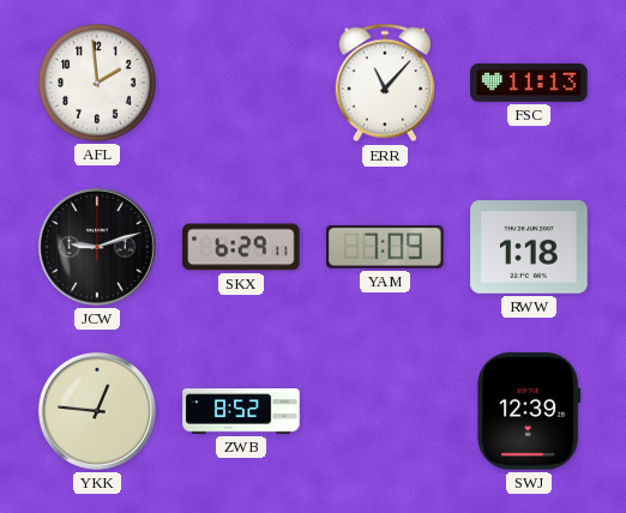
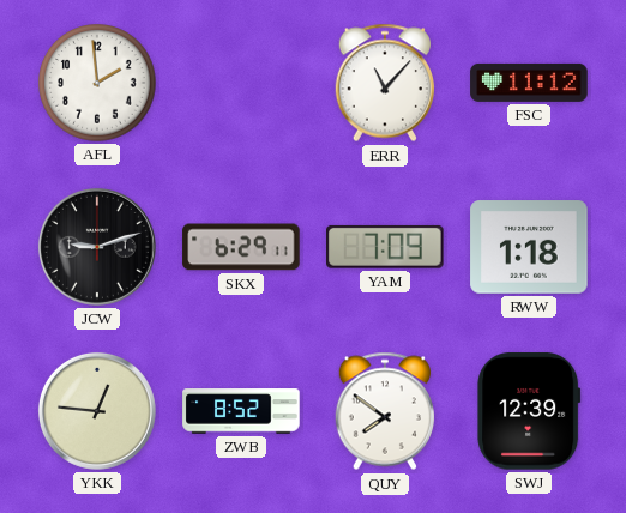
FSC: 11:13 -> 11:12
QUY: none -> 7:51
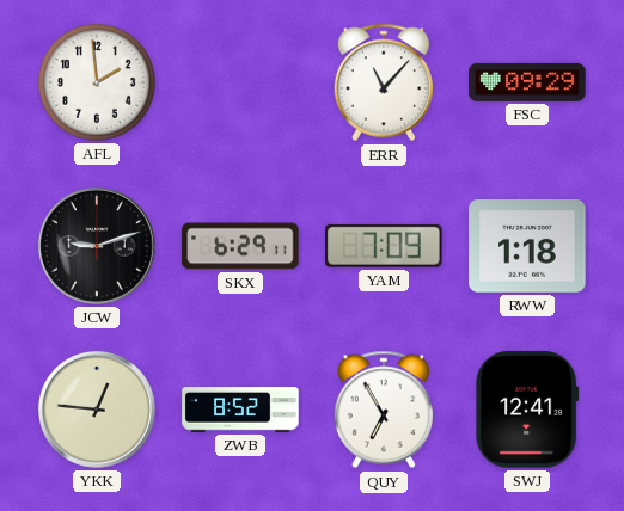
FSC: 11:12 -> 09:29
QUY: 7:51 -> 6:55
SWJ: 12:39 -> 12:41
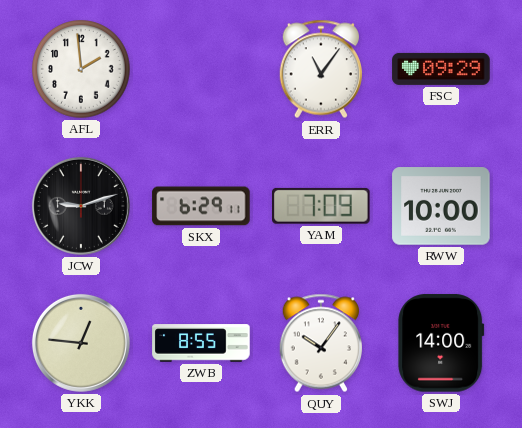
ERR: 11:07 -> 11:06
RWW: 1:18 -> 10:00
ZWB: 8:52 -> 8:55
QUY: 6:55 -> 10:06
SWJ: 12:41 -> 14:00
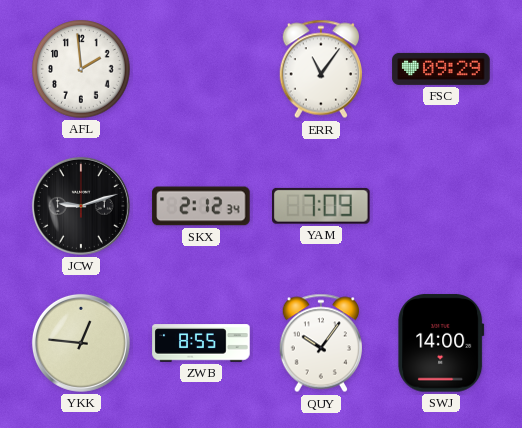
SKX: 6:29 -> 2:12
RWW: 10:00 -> none
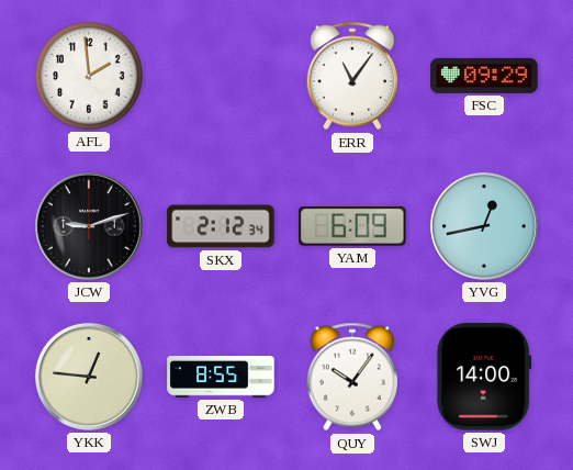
YAM: 7:09 -> 6:09
YVG: none -> 12:43
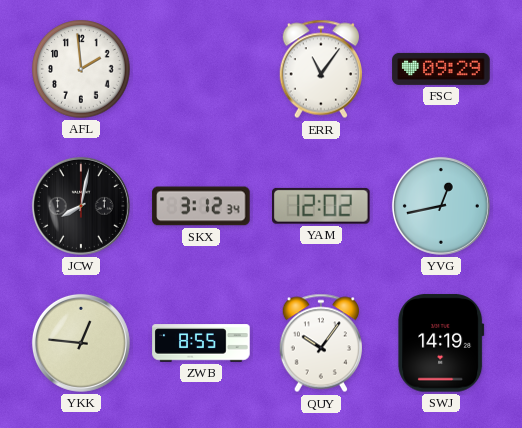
JCW: 9:12 -> 8:02
SKX: 2:12 -> 3:12
YAM: 6:09 -> 12:02
SWJ: 14:00 -> 14:19
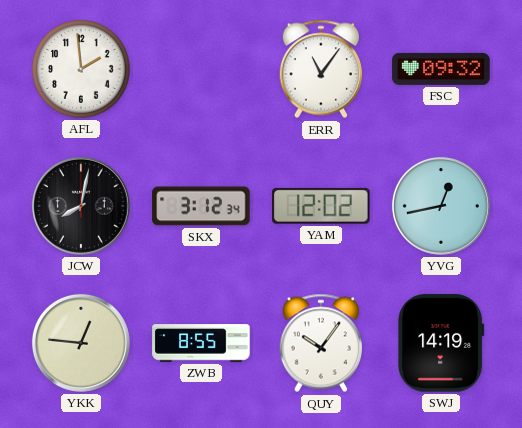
FSC: 09:29 -> 09:32
